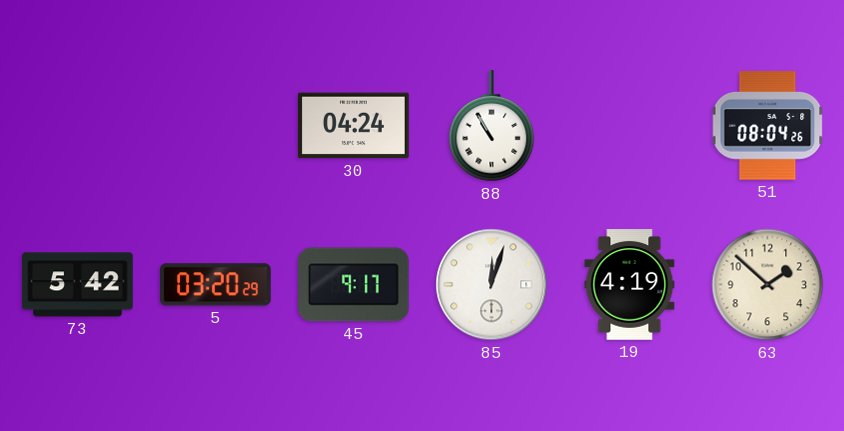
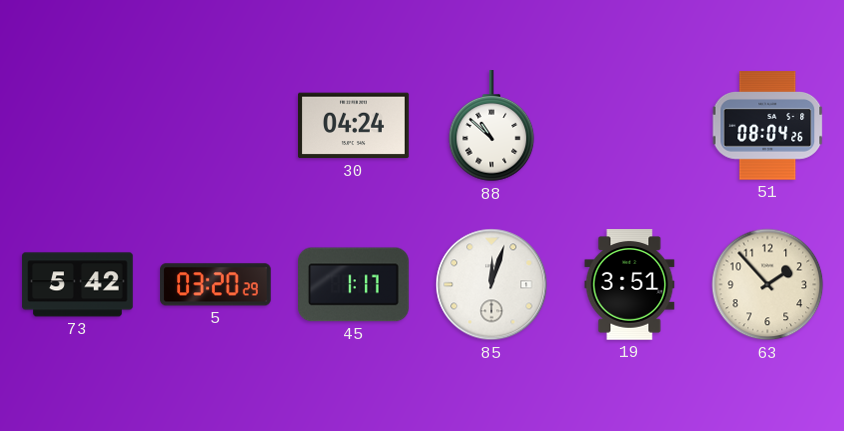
88: 10:55 -> 10:52
45: 9:17 -> 1:17
19: 4:19 -> 3:51
63: 1:52 -> 1:53
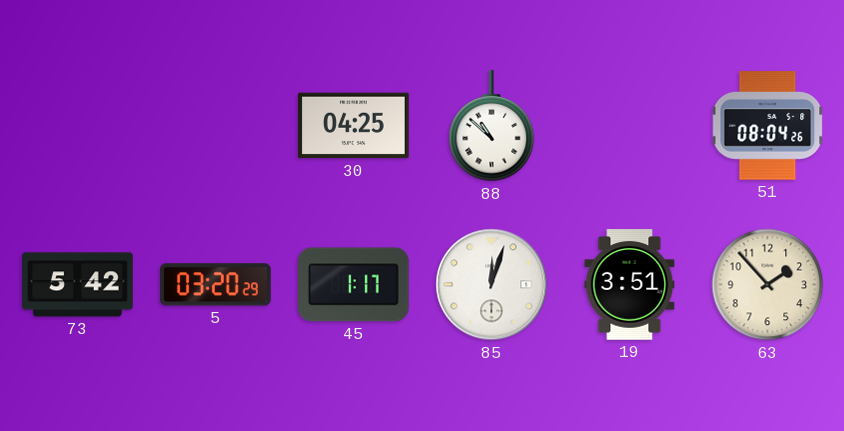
30: 04:24 -> 04:25
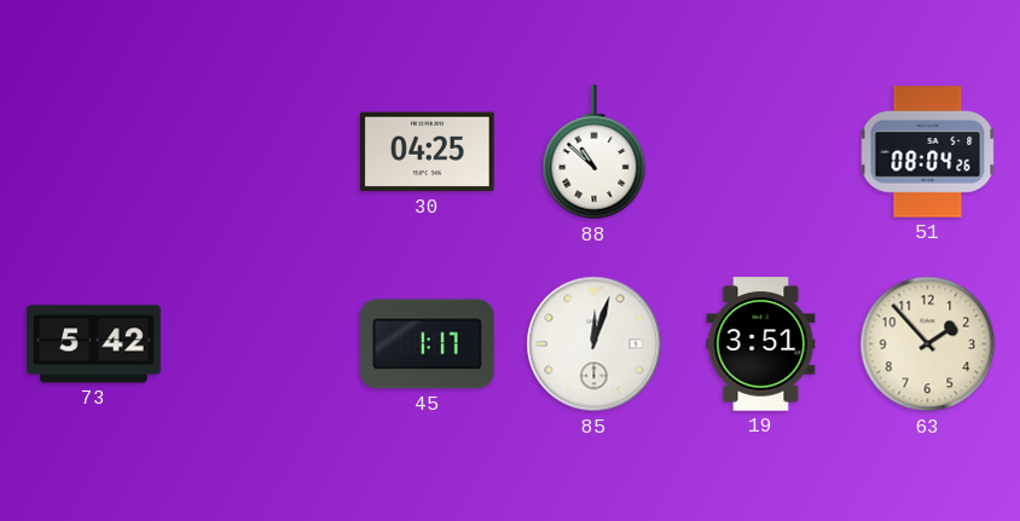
5: 03:20 -> none
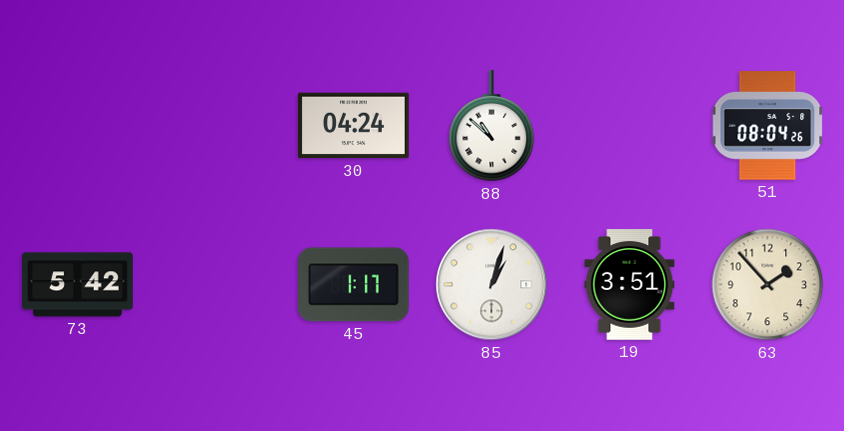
30: 04:25 -> 04:24
85: 12:03 -> 1:03
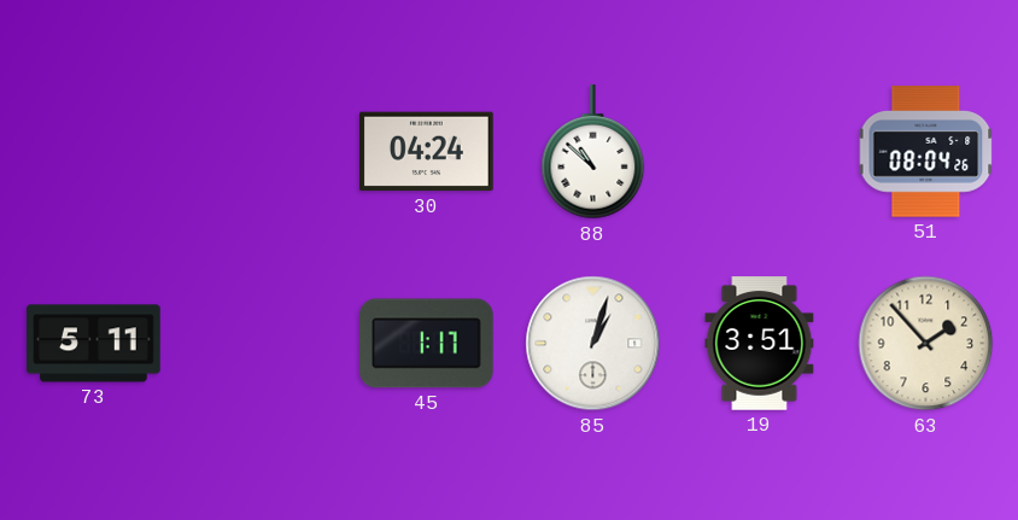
73: 5:42 -> 5:11
